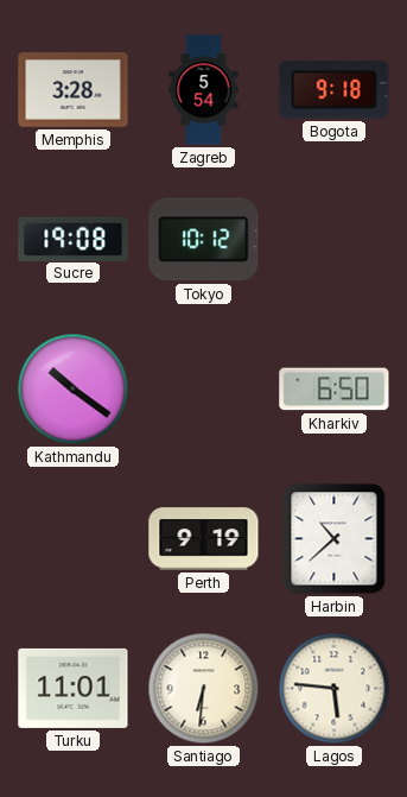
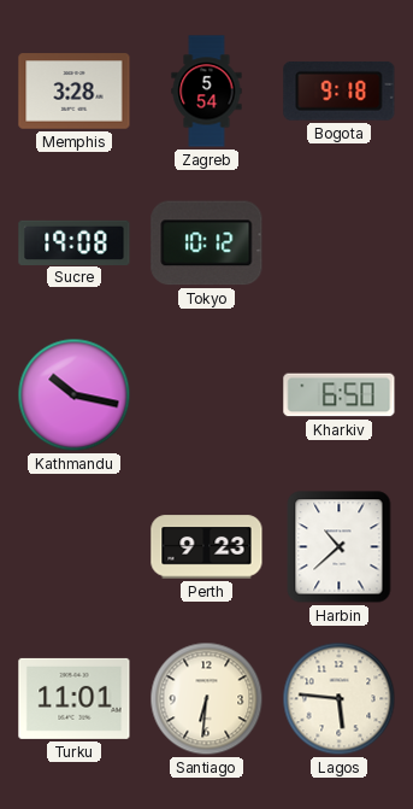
Kathmandu: 10:21 -> 10:17
Perth: 9:19 -> 9:23
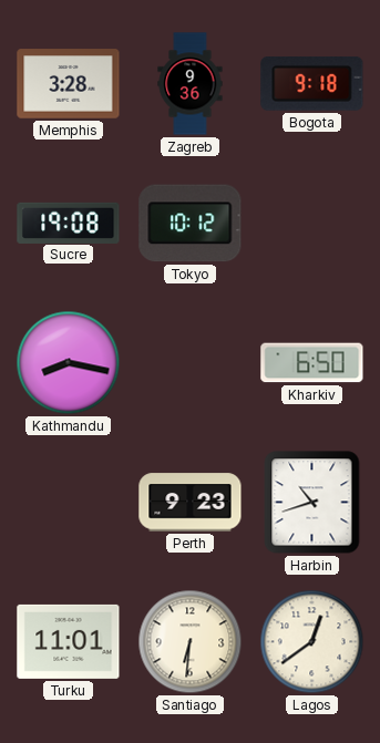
Zagreb: 5:54 -> 9:36
Kathmandu: 10:17 -> 8:17
Harbin: 10:38 -> 10:42
Lagos: 5:46 -> 12:39
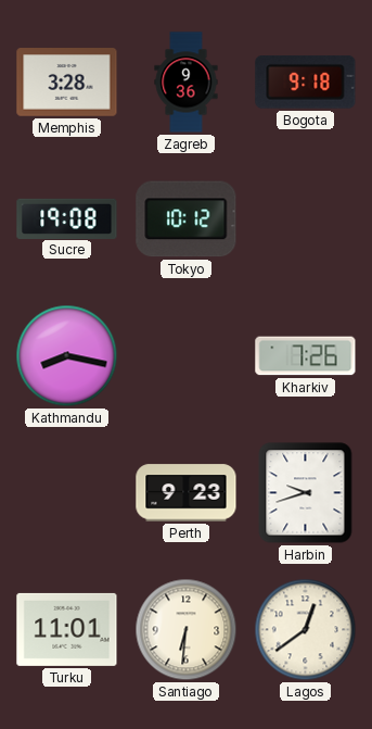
Kharkiv: 6:50 -> 7:26
Harbin: 10:42 -> 9:42
